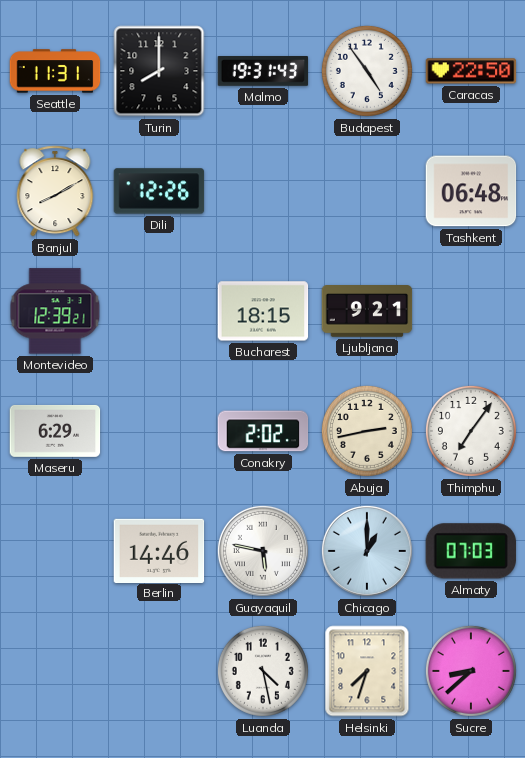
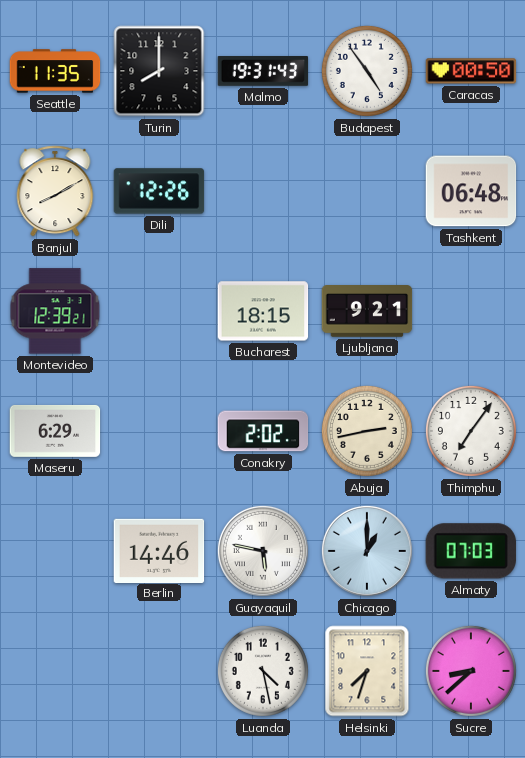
Seattle: 11:31 -> 11:35
Caracas: 22:50 -> 00:50
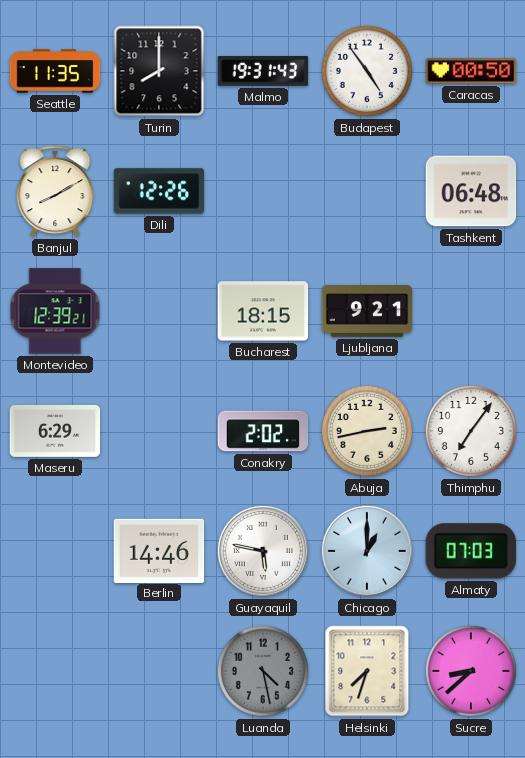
Luanda dial: white -> grey
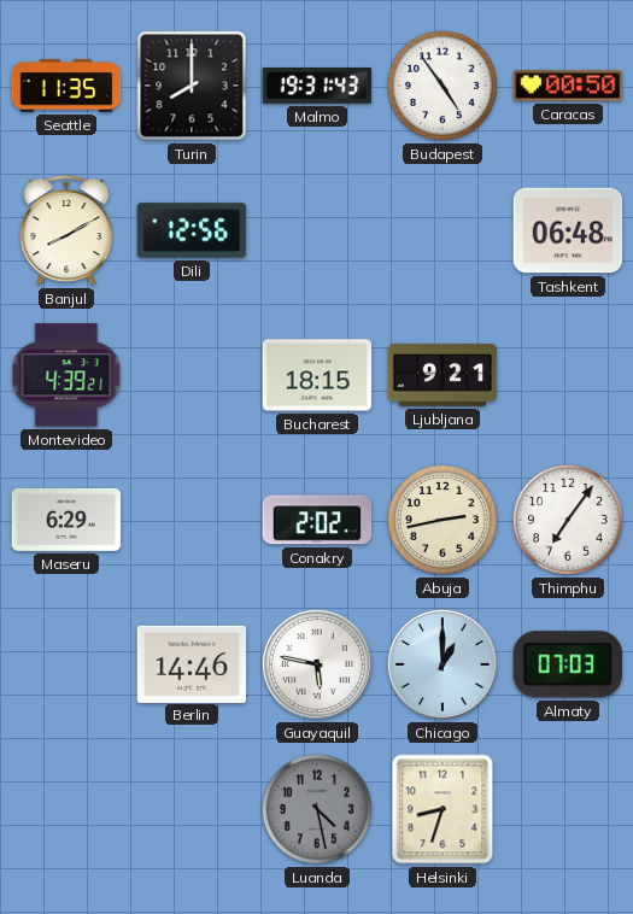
Dili: 12:26 -> 12:56
Montevideo: 12:39 -> 4:39
Helsinki: 7:33 -> 8:33
Sucre: 8:38 -> none
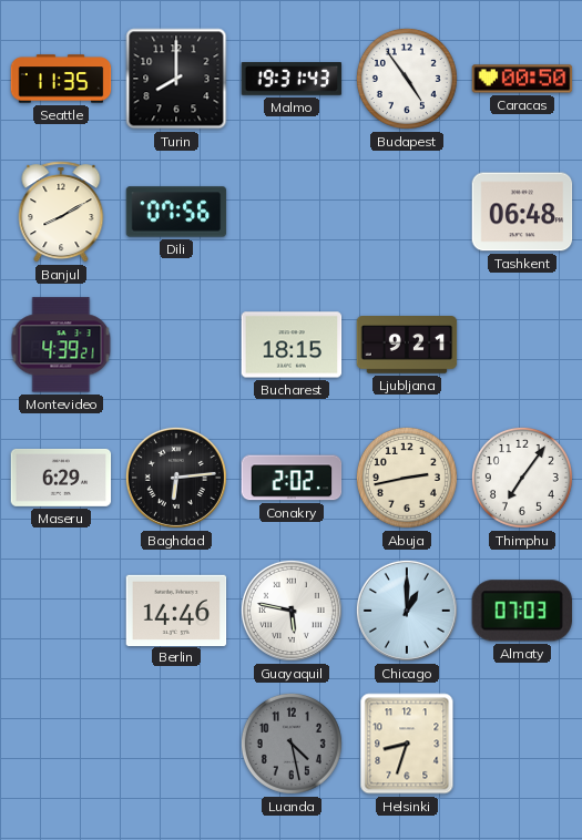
Dili: 12:56 -> 07:56
Baghdad: none -> 6:14
